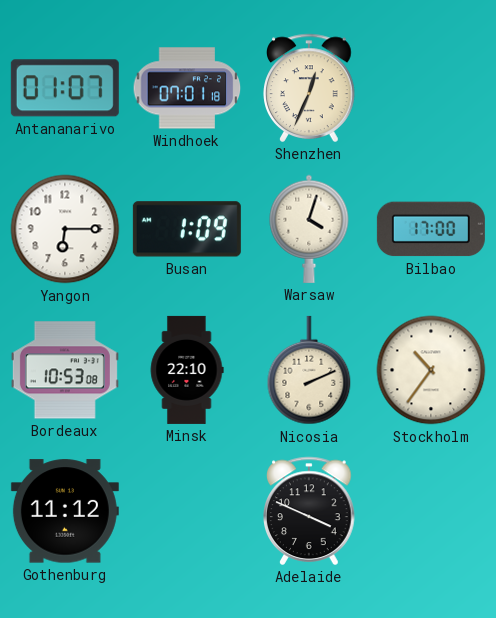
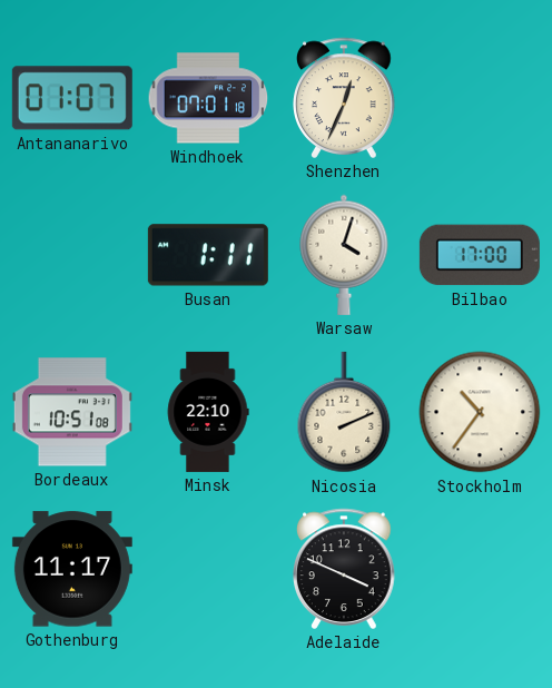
Yangon: 6:15 -> none
Busan: 1:09 -> 1:11
Bordeaux: 10:53 -> 10:51
Gothenburg: 11:12 -> 11:17
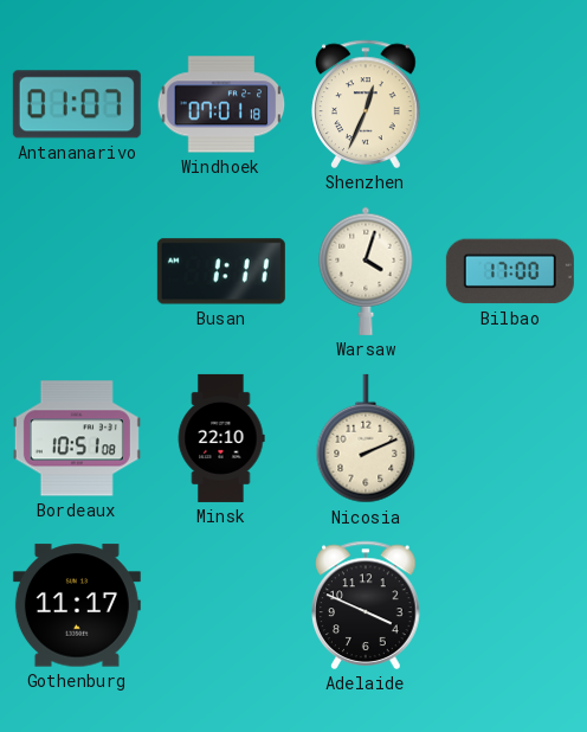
Stockholm: 10:36 -> none
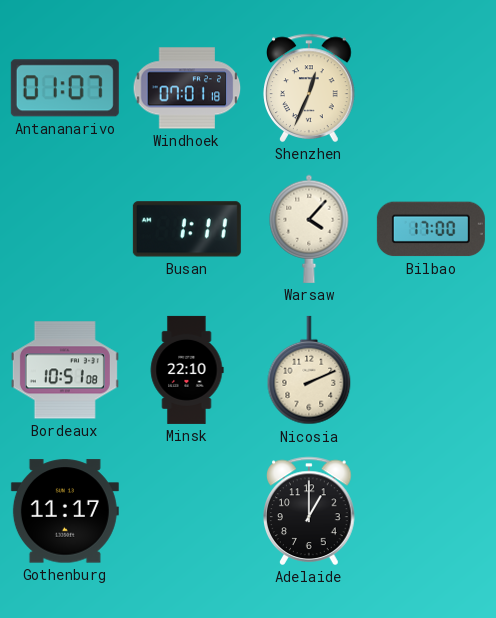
Warsaw: 4:03 -> 4:07
Adelaide: 3:49 -> 1:00
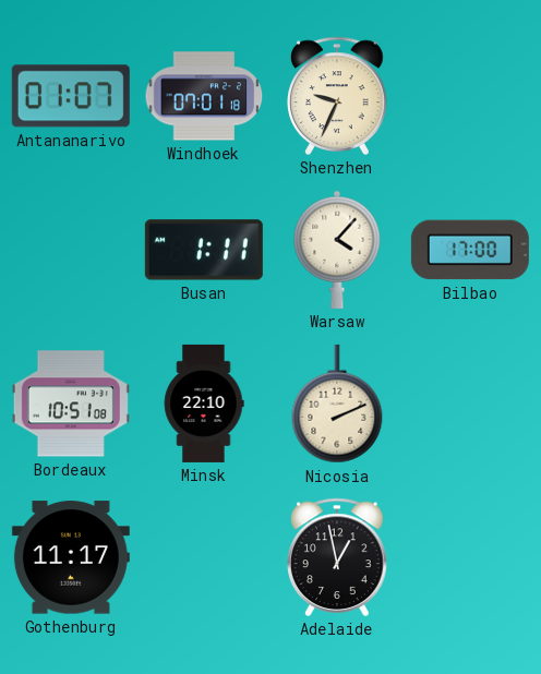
Shenzhen: 12:34 -> 9:34
Adelaide: 1:00 -> 12:58
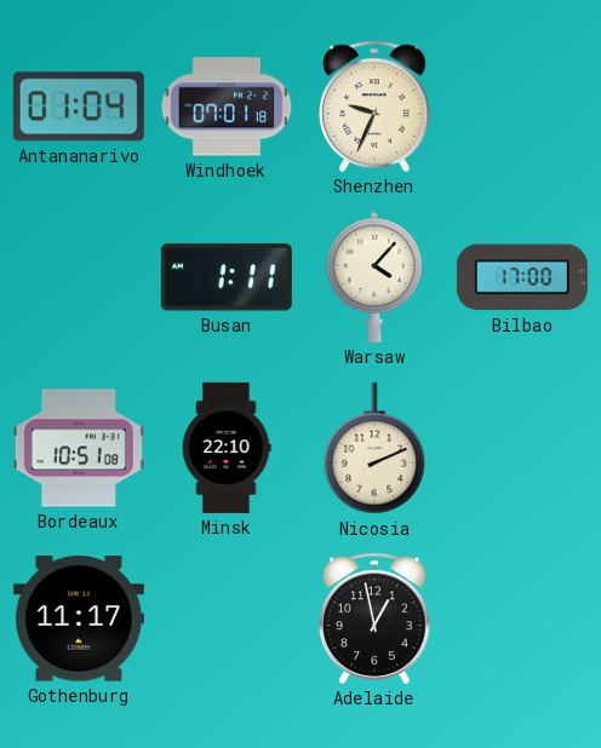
Antananarivo: 01:07 -> 01:04
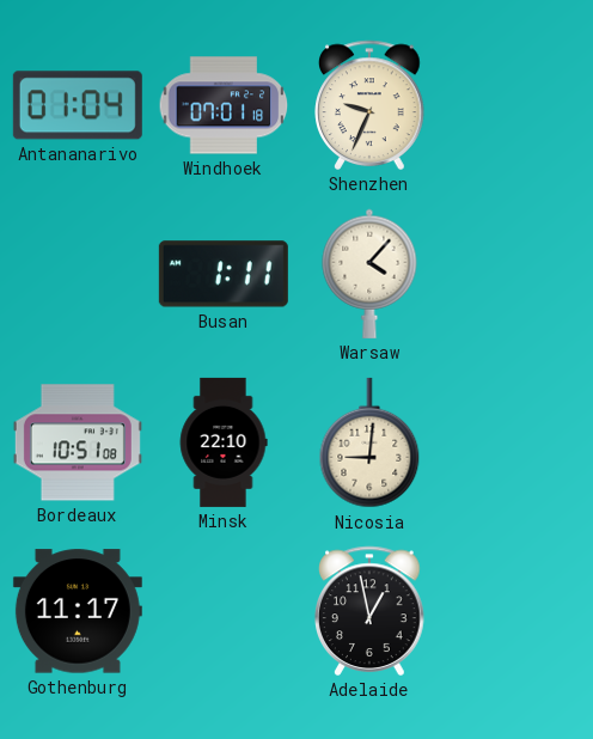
Bilbao: 17:00 -> none
Nicosia: 2:11 -> 9:01
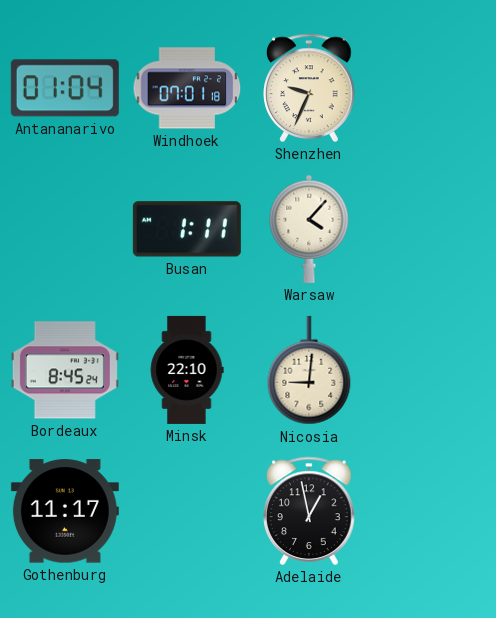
Bordeaux: 10:51 -> 8:45
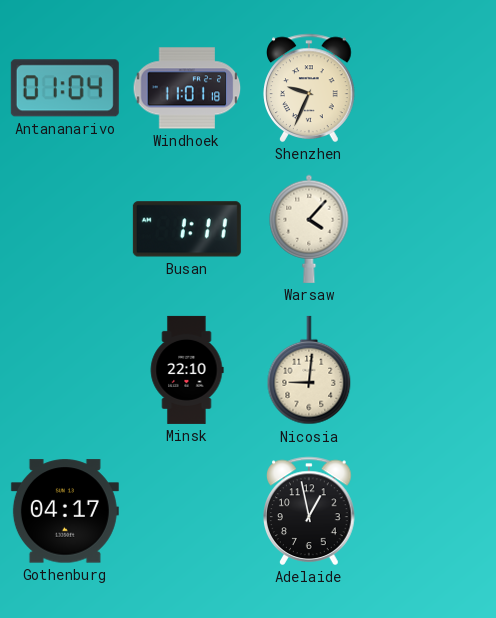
Windhoek: 07:01 -> 11:01
Bordeaux: 8:45 -> none
Gothenburg: 11:17 -> 04:17
